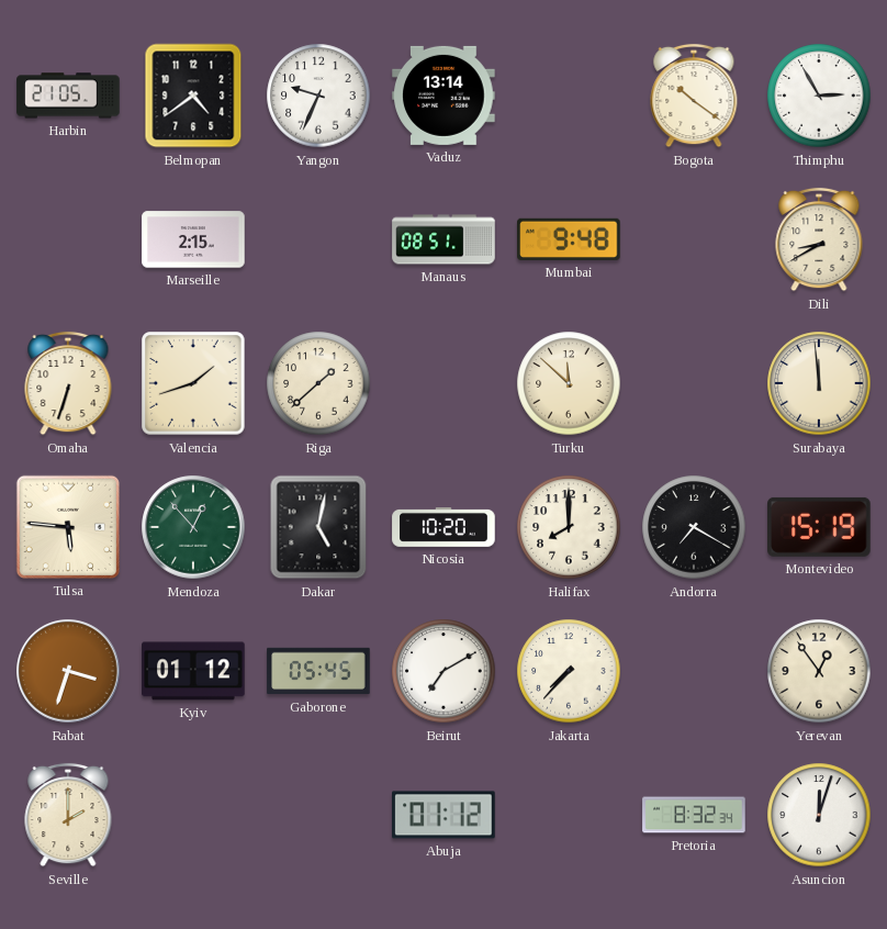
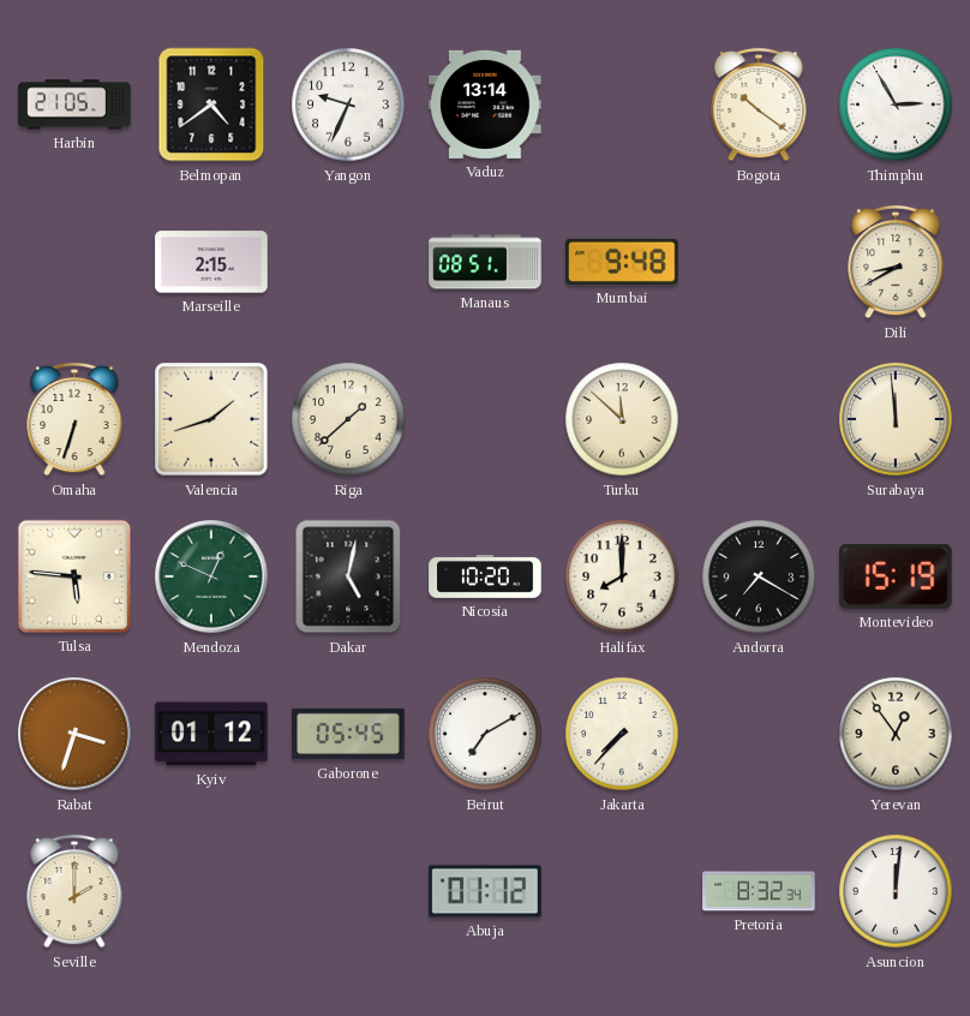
Mendoza: 12:53 -> 12:49
Asuncion: 12:03 -> 12:01
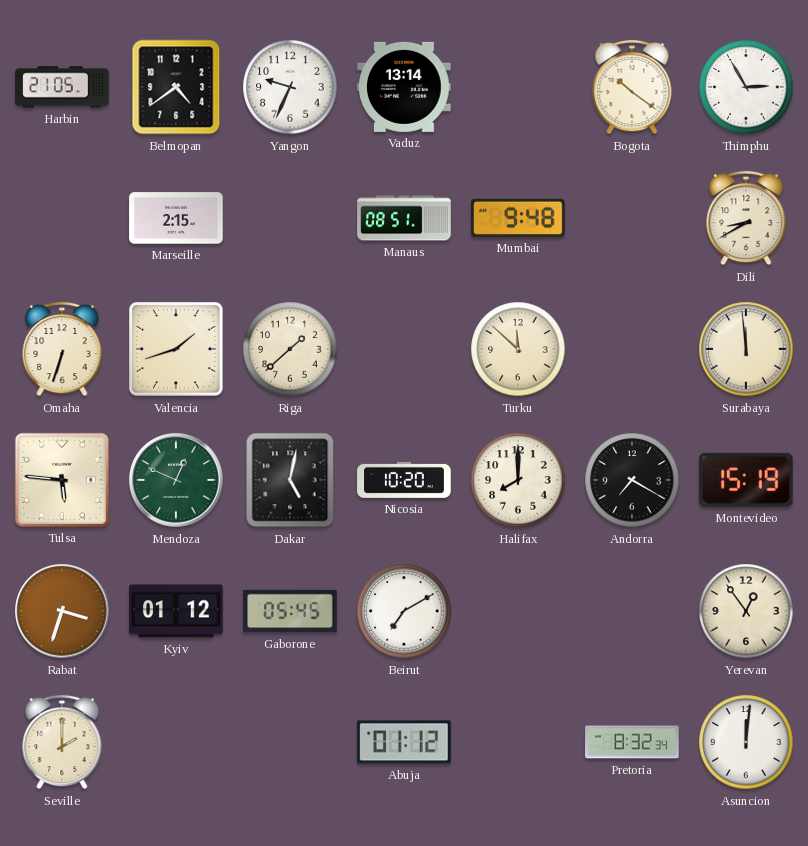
Jakarta: 7:37 -> none
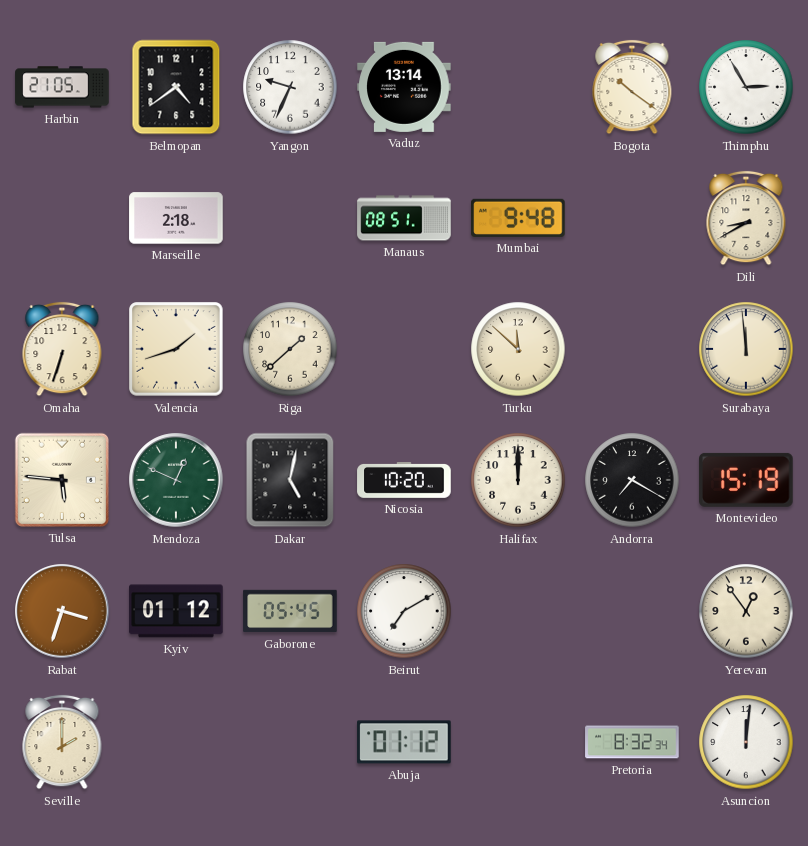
Marseille: 2:15 -> 2:18
Halifax: 8:00 -> 12:00
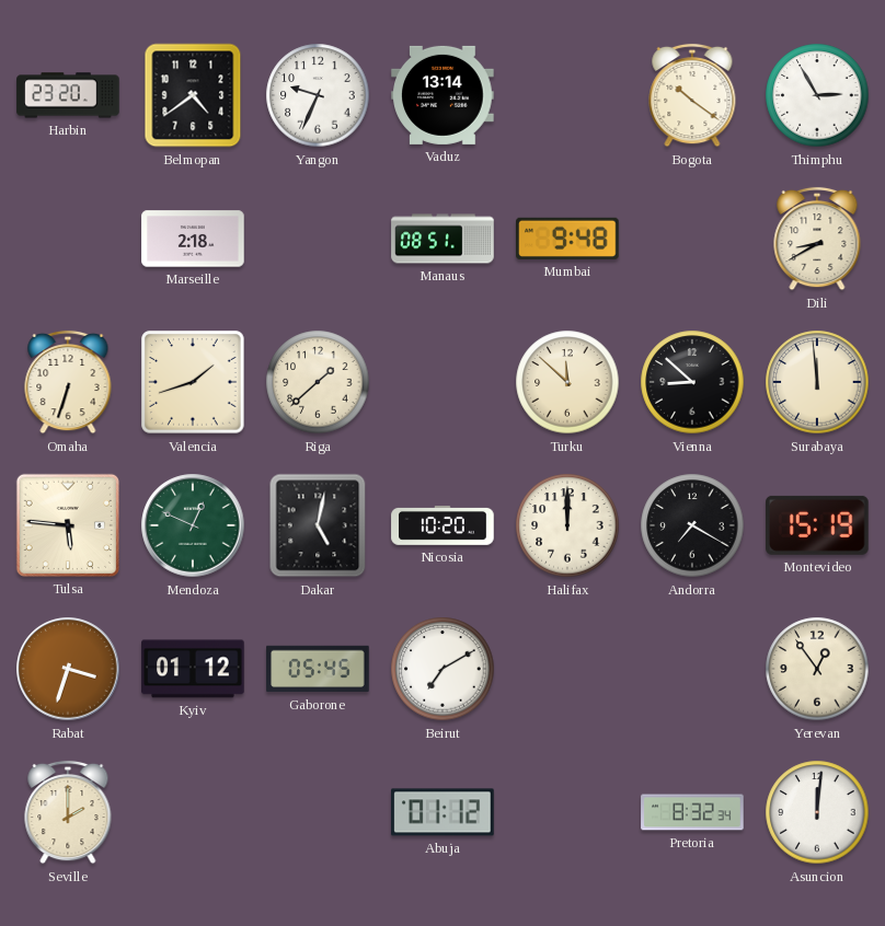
Harbin: 21:05 -> 23:20
Vienna: none -> 8:52
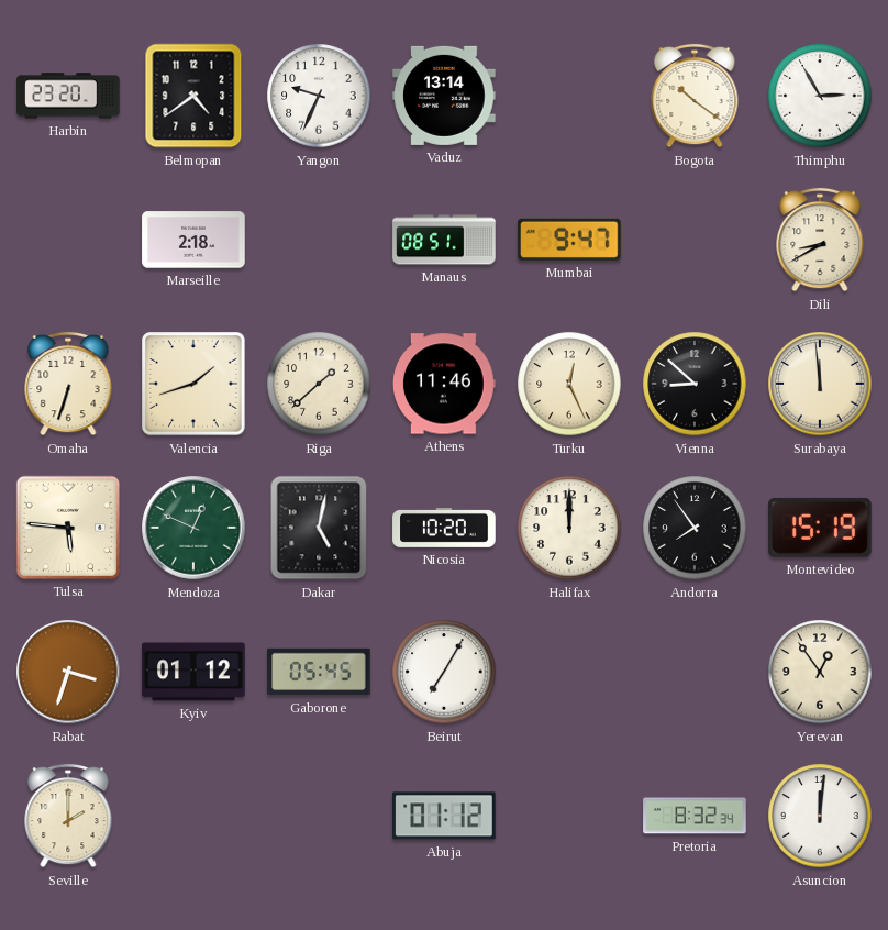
Mumbai: 9:48 -> 9:47
Athens: none -> 11:46
Turku: 11:52 -> 12:26
Andorra: 7:20 -> 7:54
Beirut: 7:10 -> 7:05
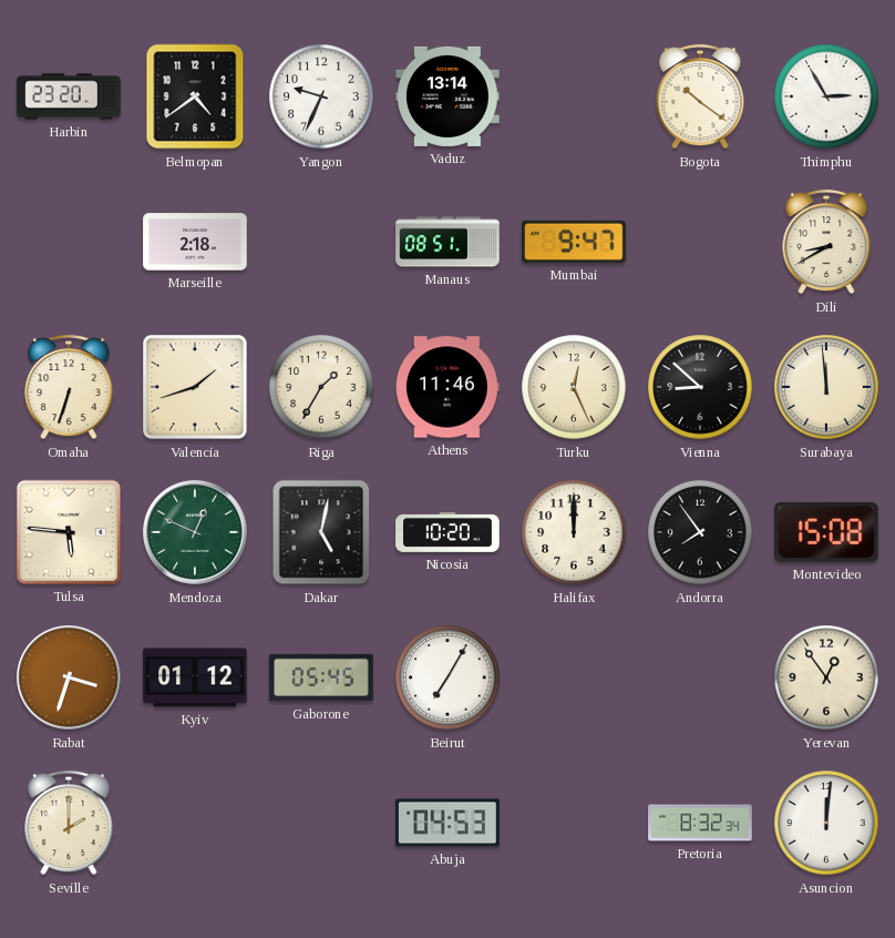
Riga: 1:38 -> 1:35
Montevideo: 15:19 -> 15:08
Abuja: 01:12 -> 04:53
